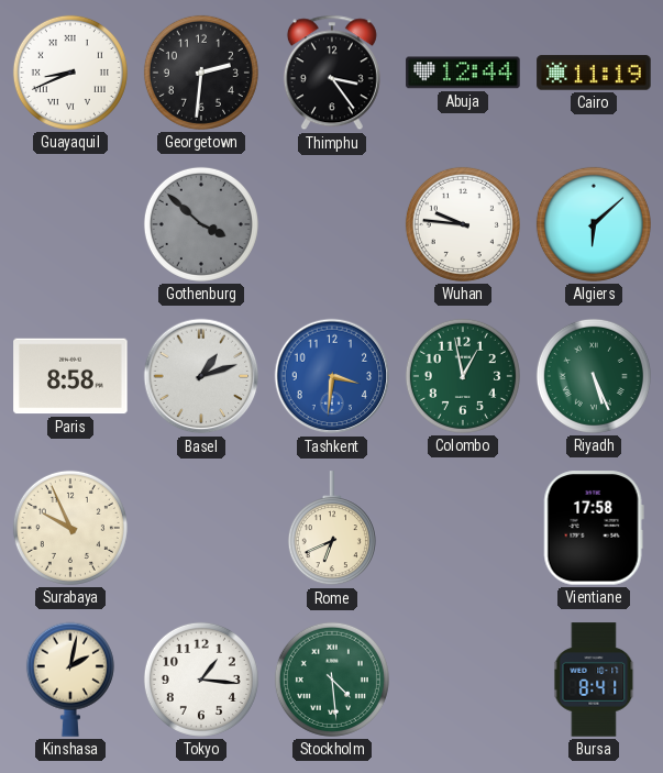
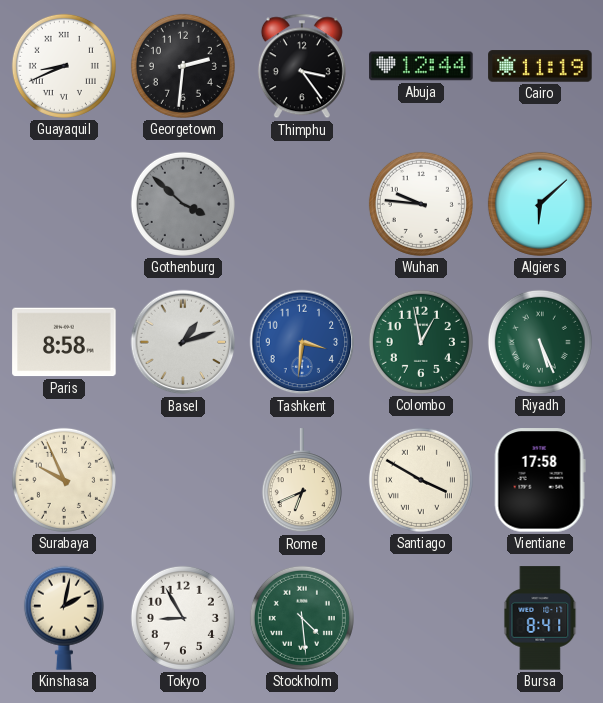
Santiago: none -> 3:50
Tokyo: 1:16 -> 8:55
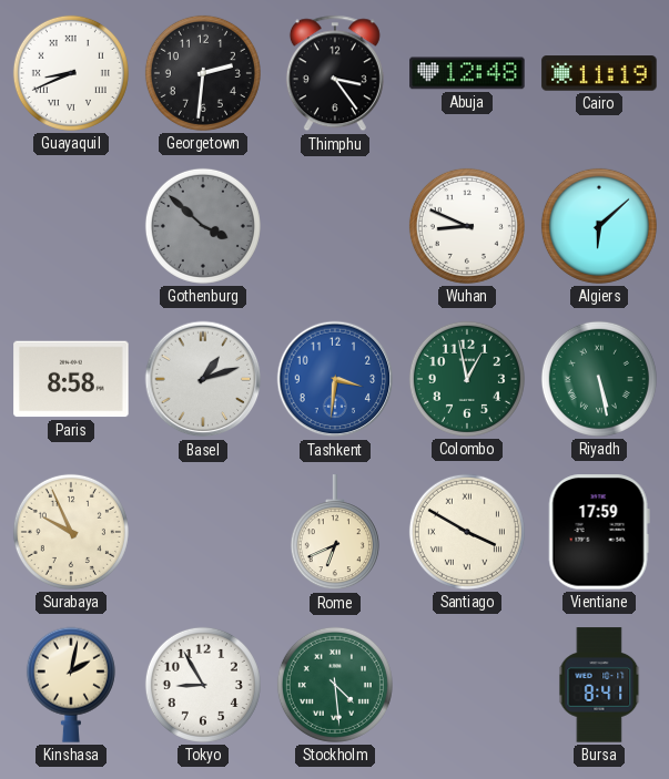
Abuja: 12:44 -> 12:48
Wuhan: 9:46 -> 8:49
Riyadh: 5:26 -> 5:28
Vientiane: 17:58 -> 17:59
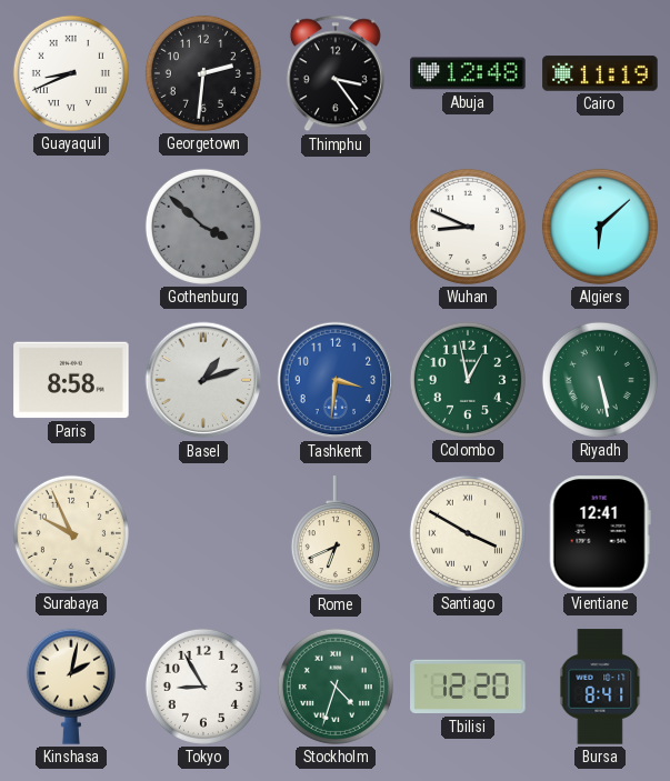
Vientiane: 17:59 -> 12:41
Stockholm: 4:29 -> 4:33
Tbilisi: none -> 12:20
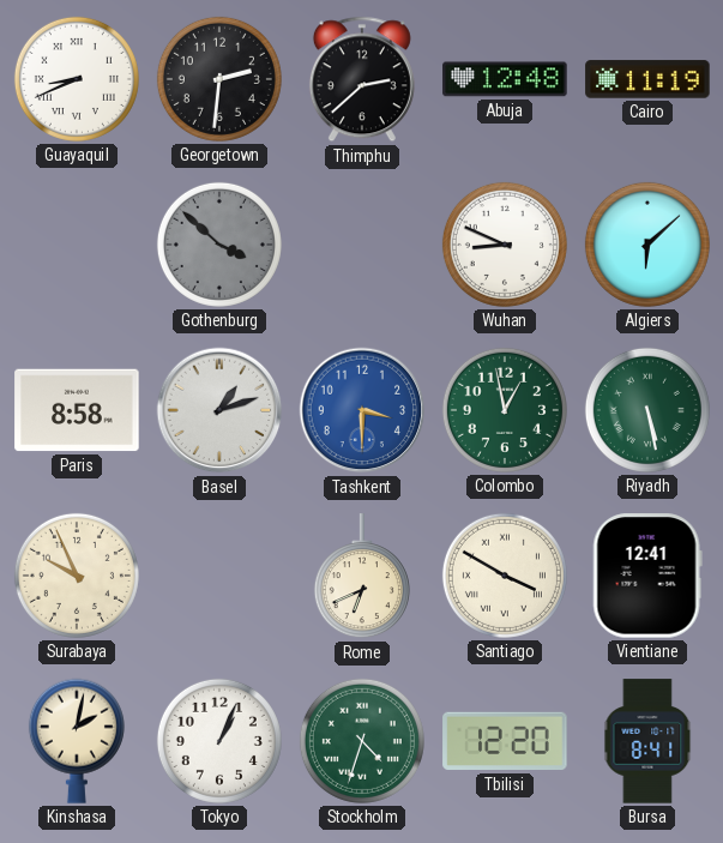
Thimphu: 3:24 -> 2:38
Tashkent: 3:31 -> 3:30
Tokyo: 8:55 -> 1:04
